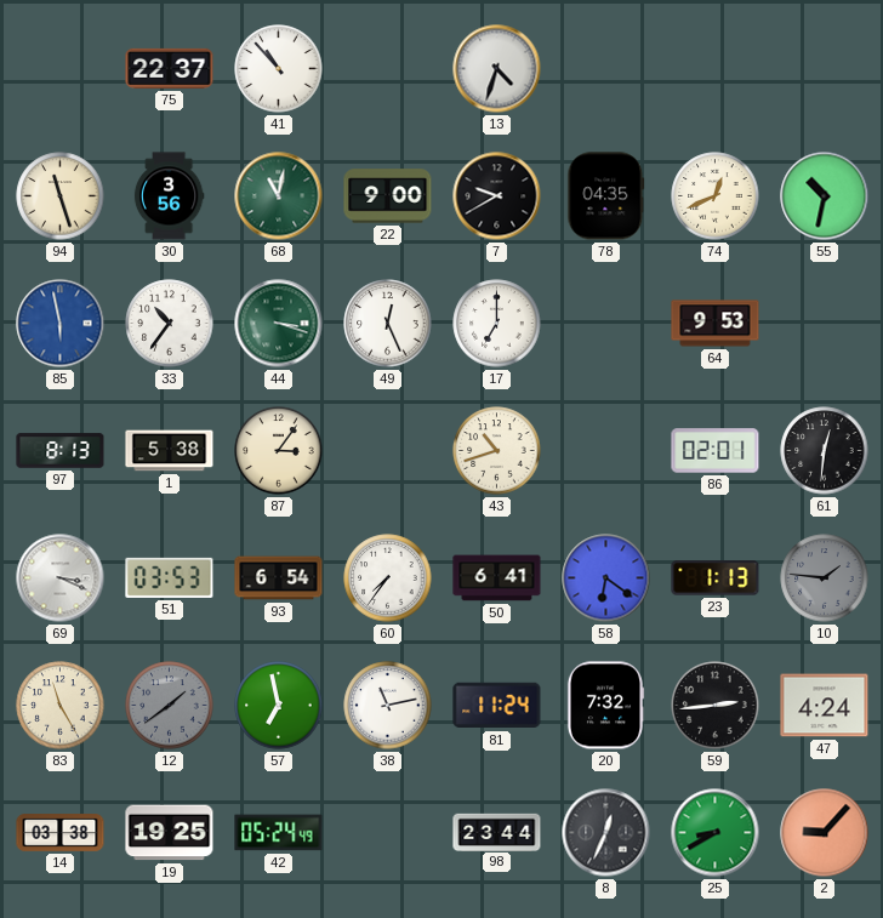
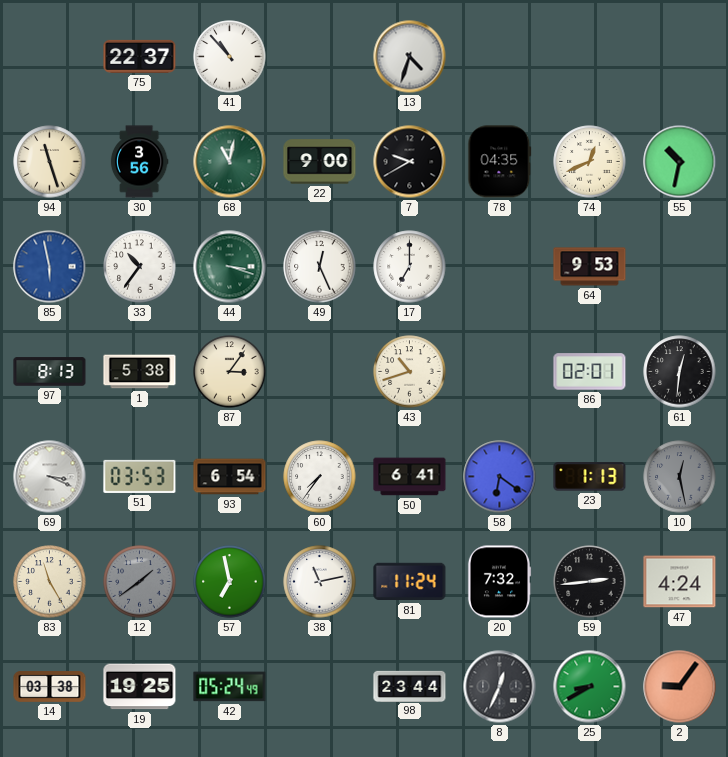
10: 1:46 -> 12:28
2: 9:07 -> 9:06
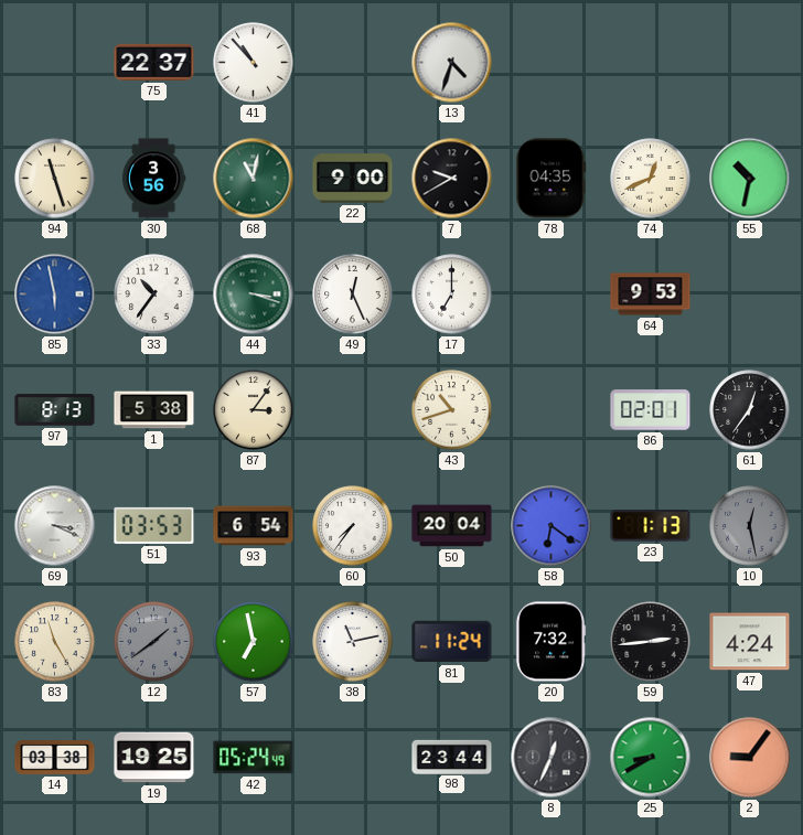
61: 12:31 -> 12:36
50: 6:41 -> 20:04
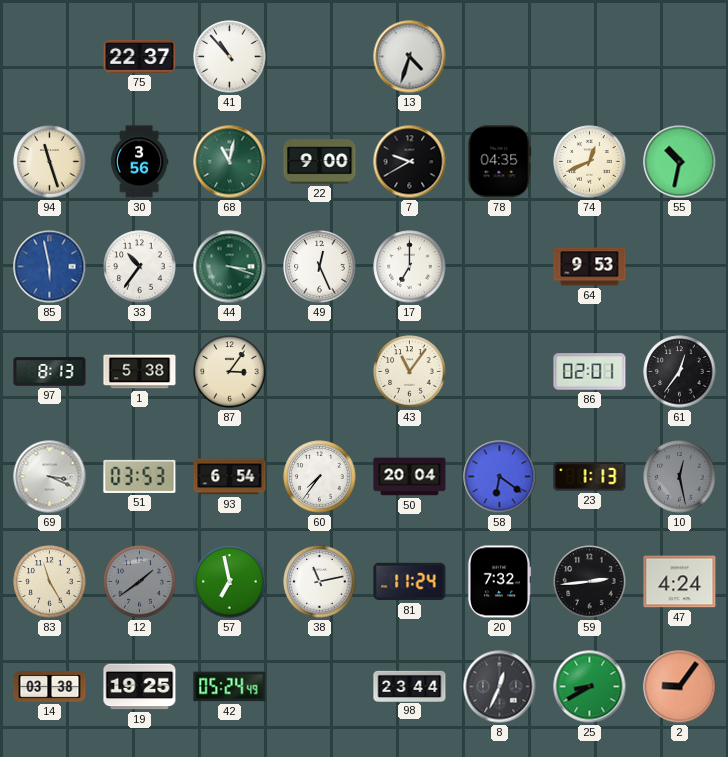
43: 10:42 -> 11:06
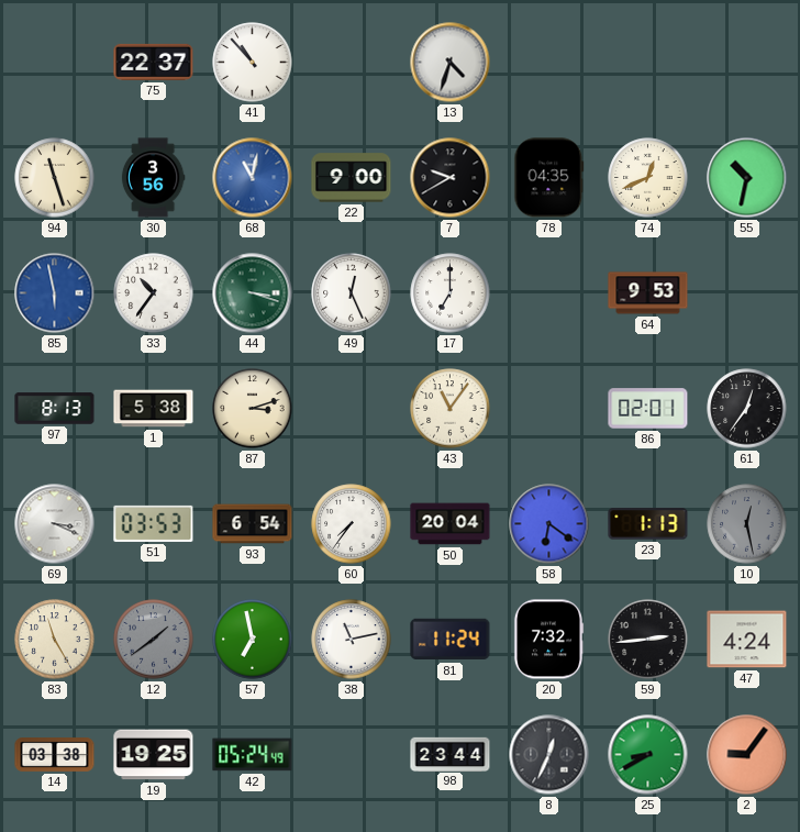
68 dial: green -> blue
87: 3:06 -> 3:12
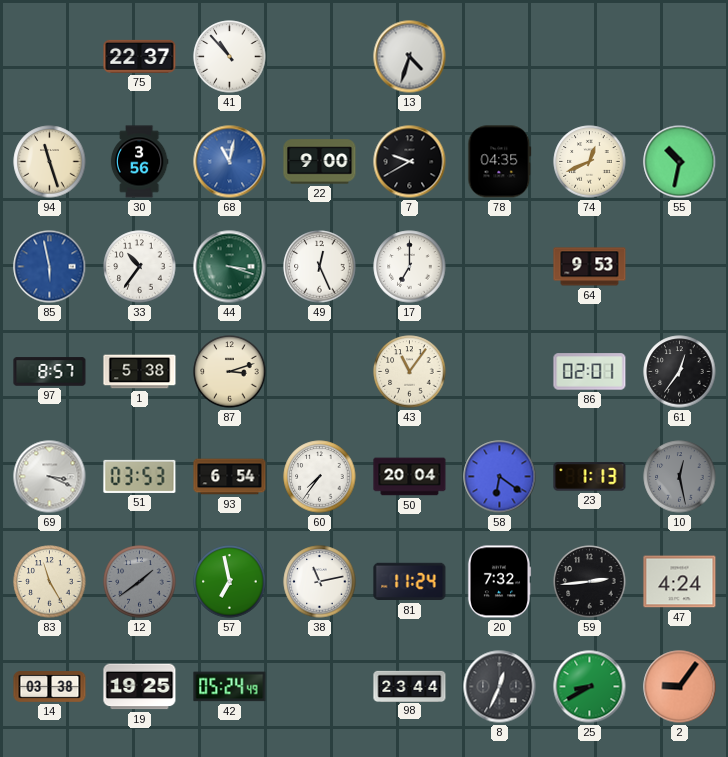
97: 8:13 -> 8:57
